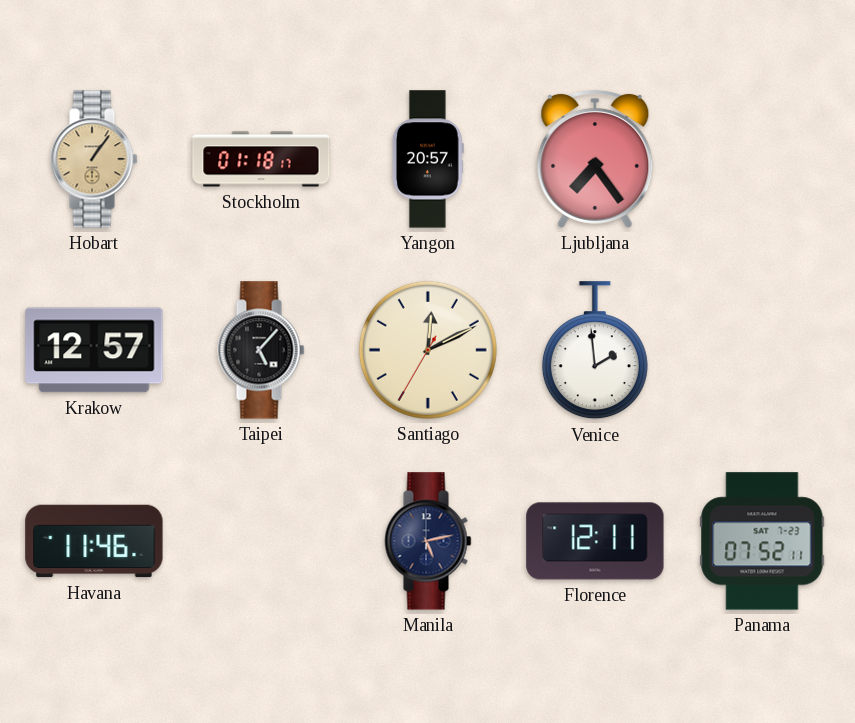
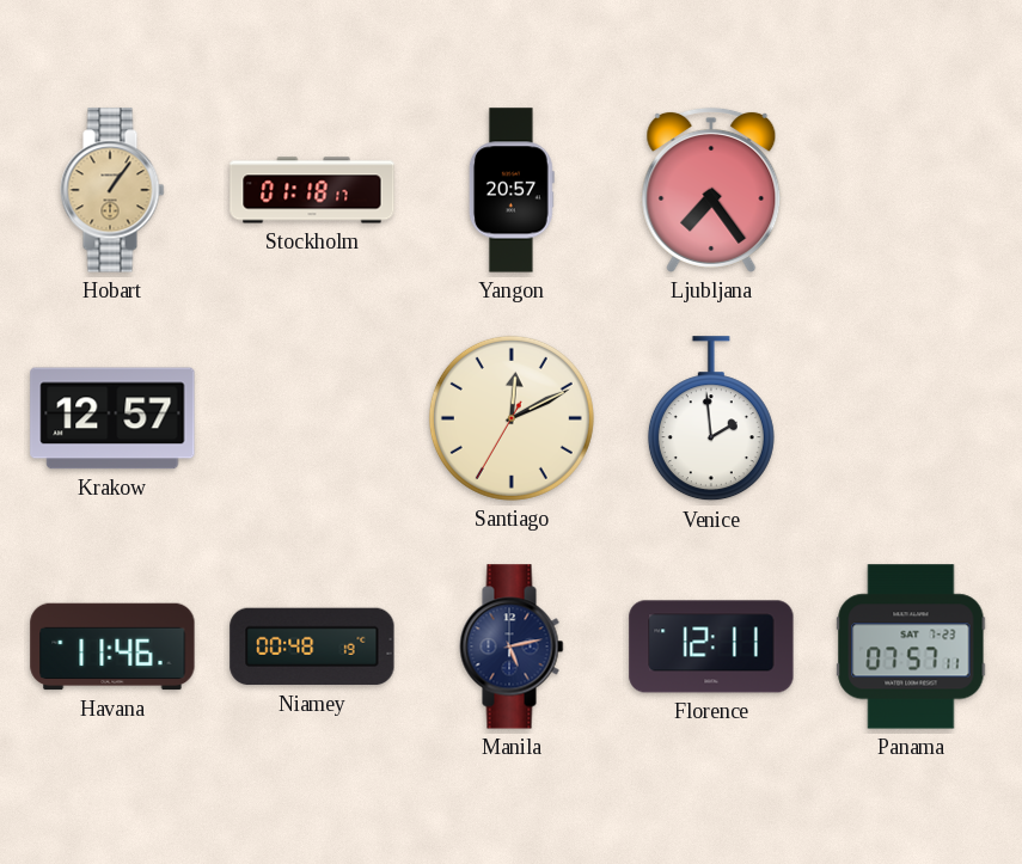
Taipei: 5:07 -> none
Niamey: none -> 00:48
Panama: 07:52 -> 07:57
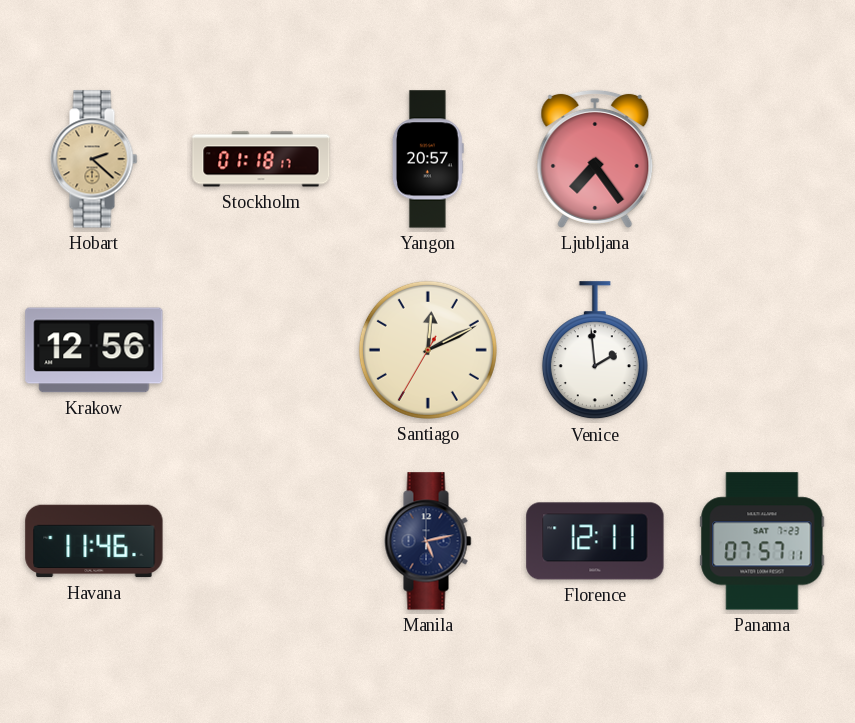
Hobart: 1:06 -> 2:22
Krakow: 12:57 -> 12:56
Niamey: 00:48 -> none
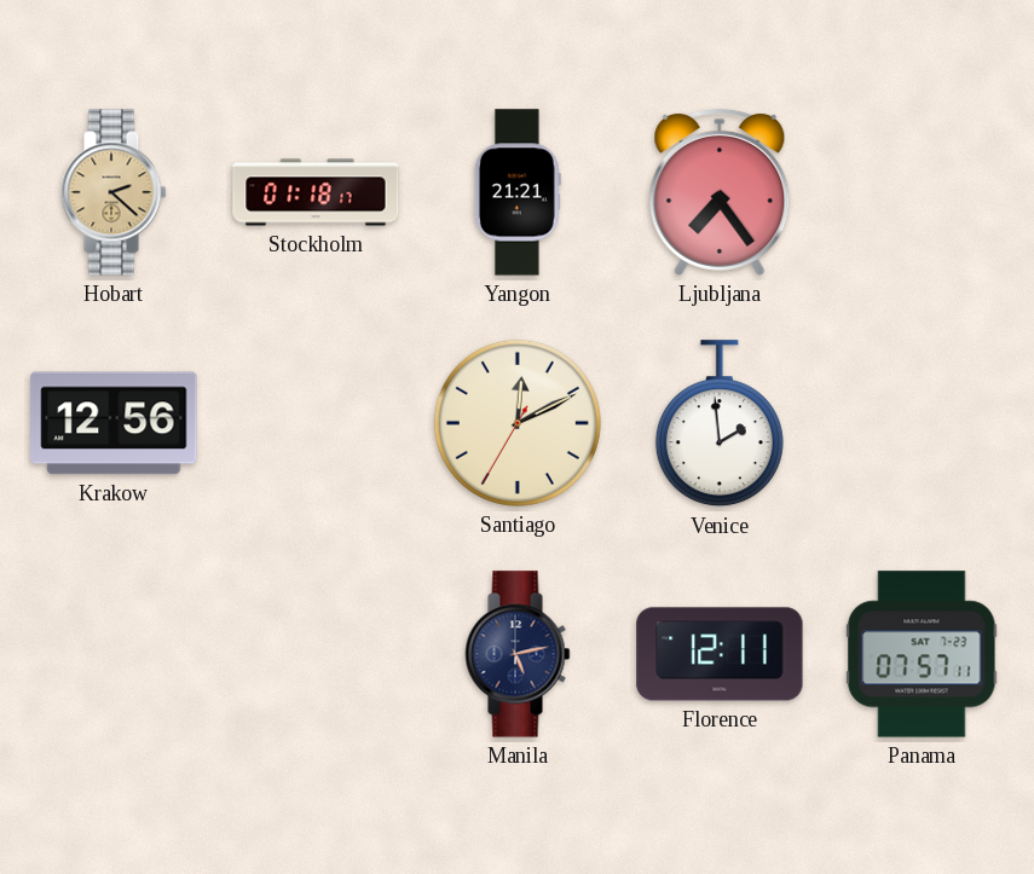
Yangon: 20:57 -> 21:21
Havana: 11:46 -> none
